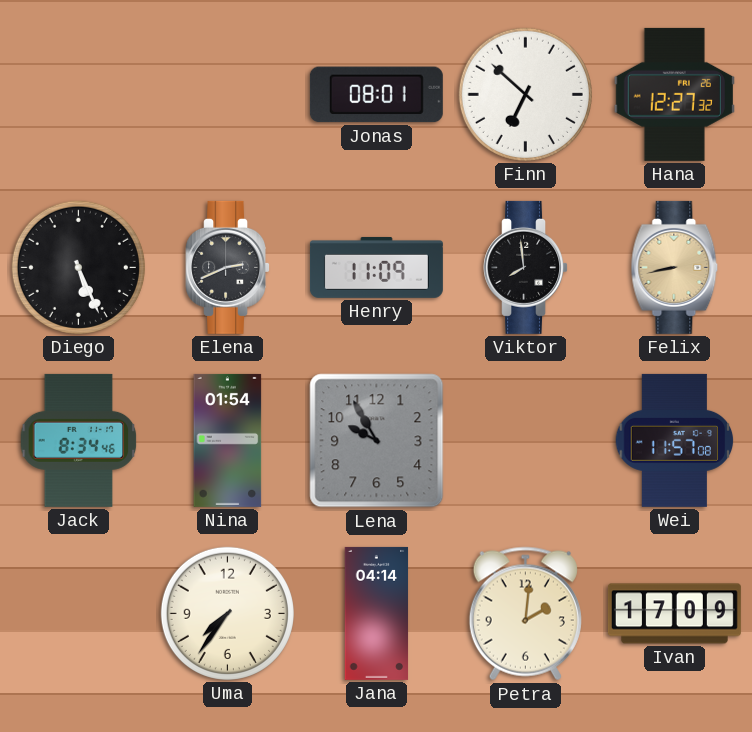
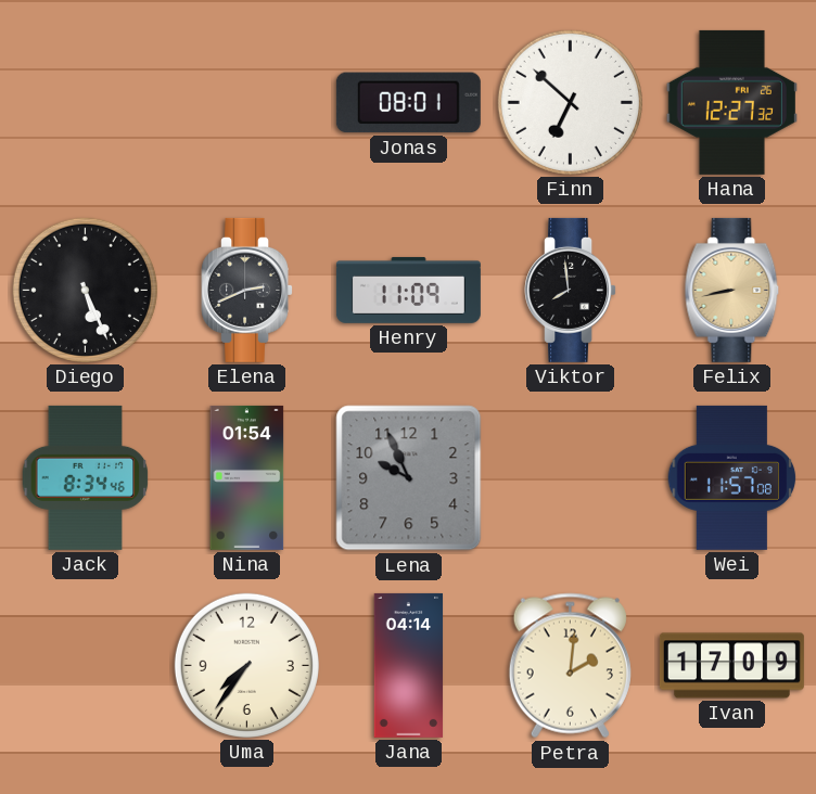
Lena: 9:55 -> 9:56
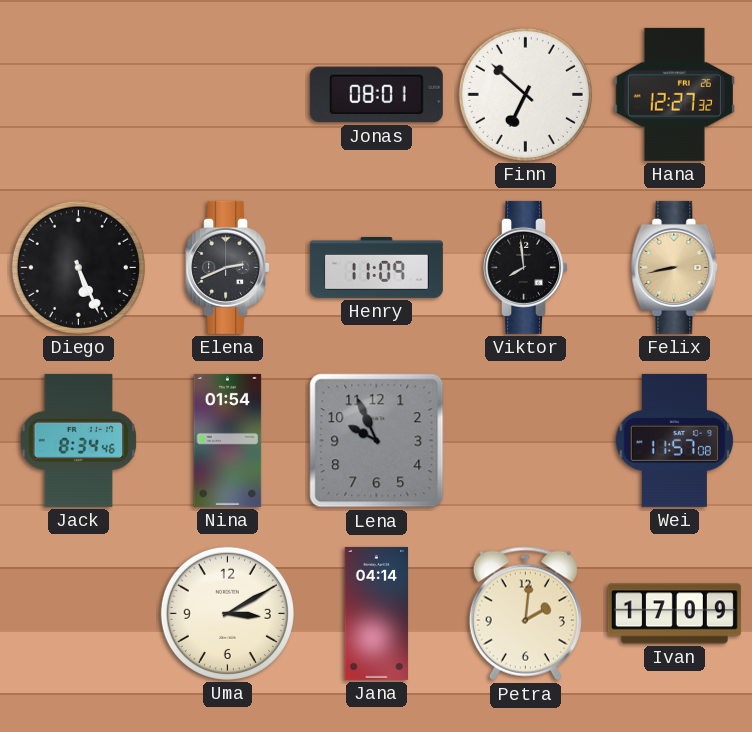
Uma: 7:36 -> 3:10
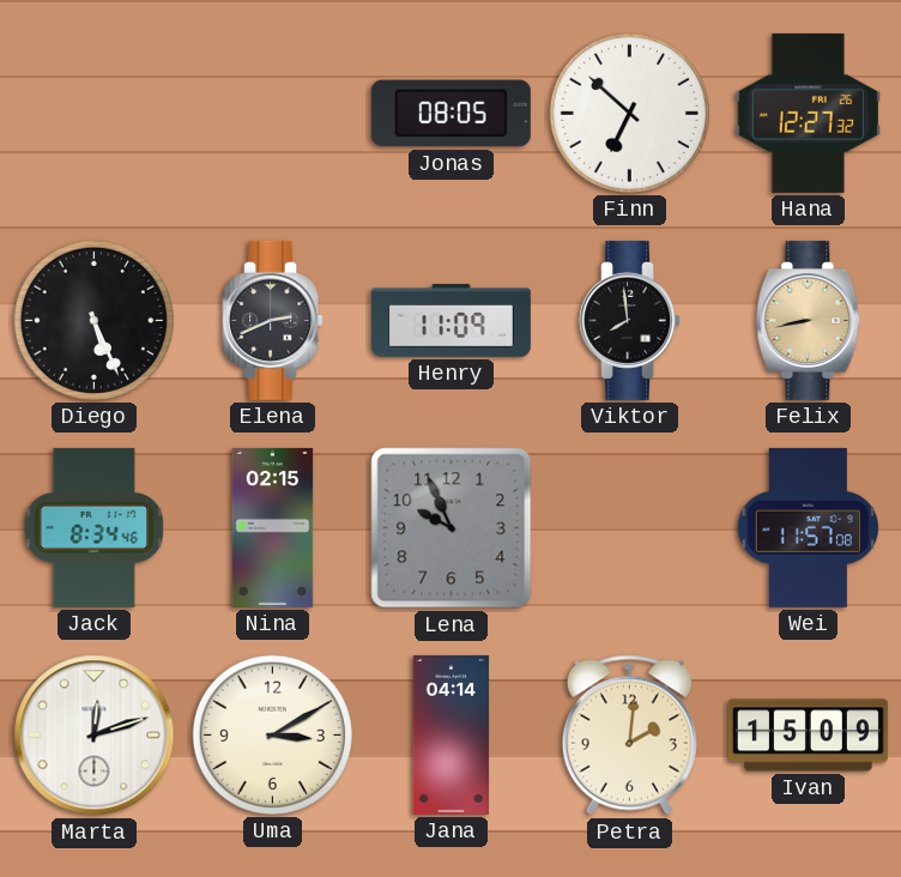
Jonas: 08:01 -> 08:05
Nina: 01:54 -> 02:15
Marta: none -> 12:12
Ivan: 17:09 -> 15:09
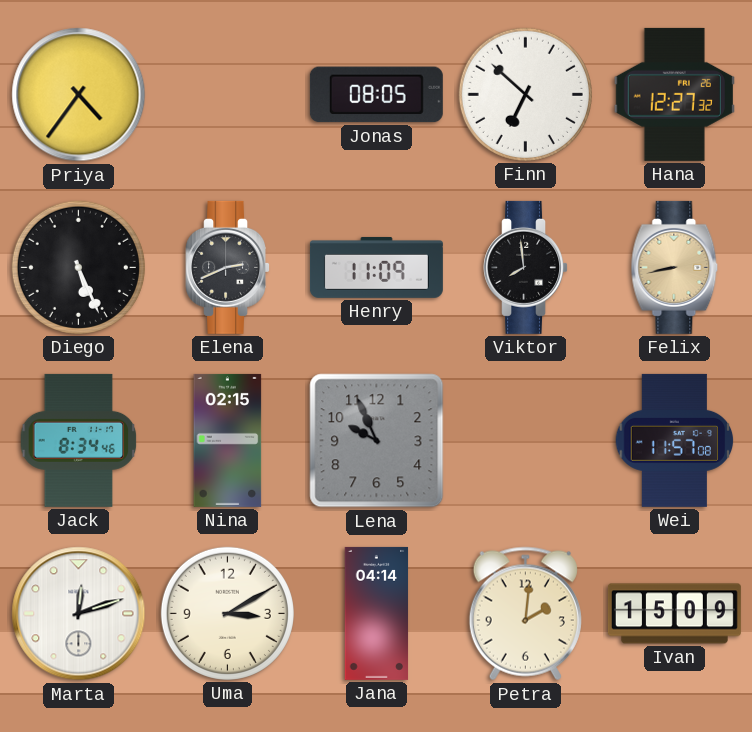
Priya: none -> 4:36
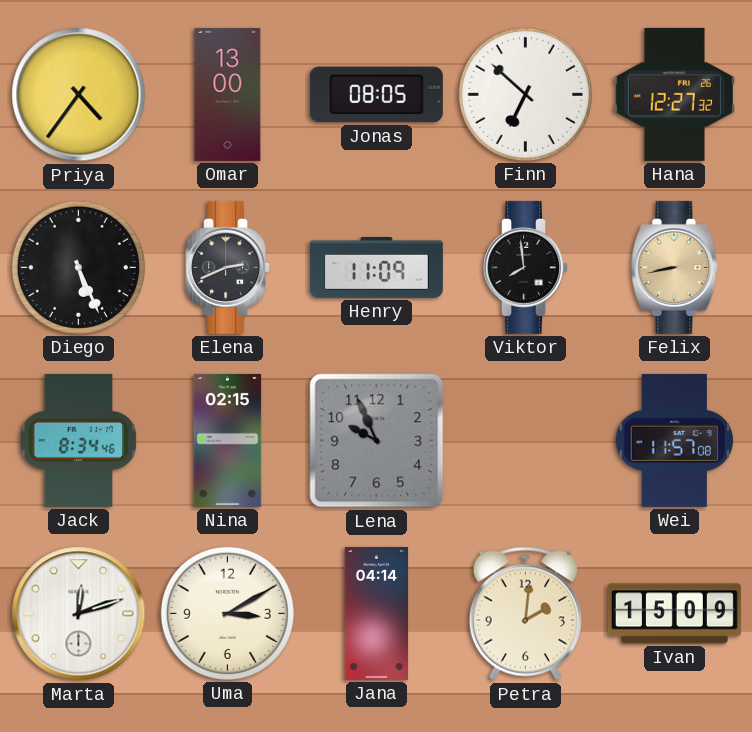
Omar: none -> 13:00
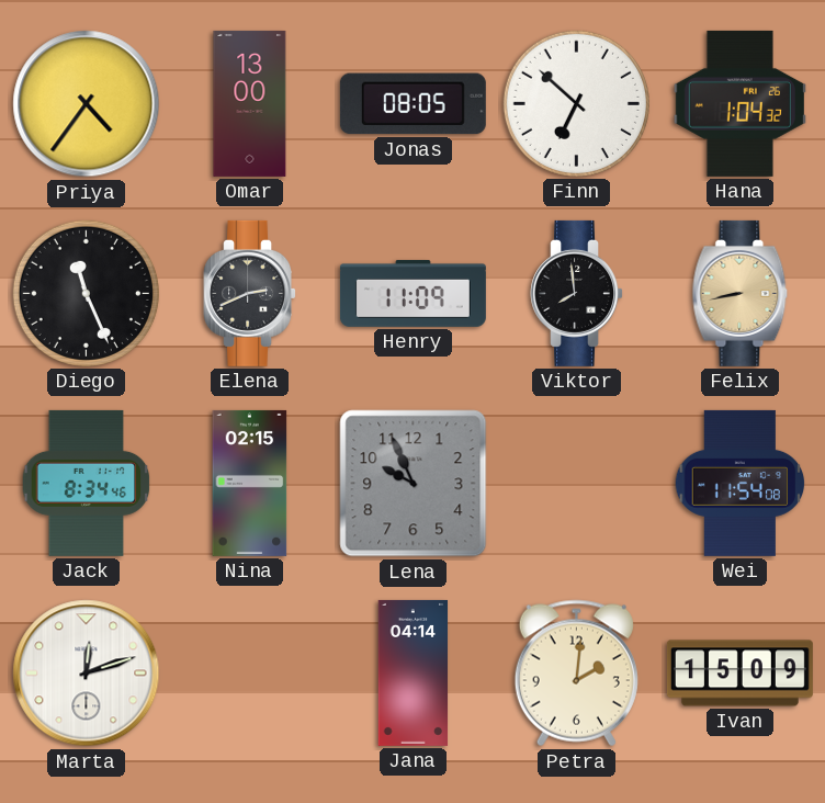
Hana: 12:27 -> 1:04
Diego: 5:26 -> 11:26
Wei: 11:57 -> 11:54
Uma: 3:10 -> none
